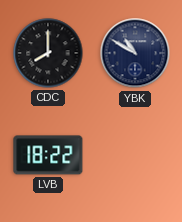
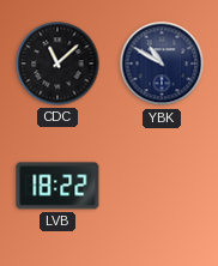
CDC: 8:00 -> 11:08
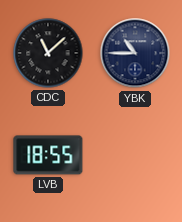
YBK: 10:50 -> 10:45
LVB: 18:22 -> 18:55
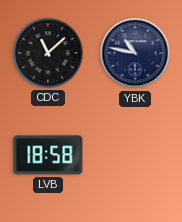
YBK: 10:45 -> 10:47
LVB: 18:55 -> 18:58
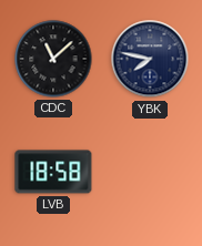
YBK: 10:47 -> 7:47
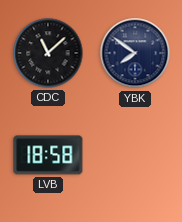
YBK: 7:47 -> 7:51
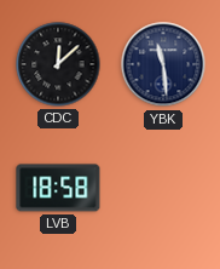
CDC: 11:08 -> 12:08
YBK: 7:51 -> 11:29
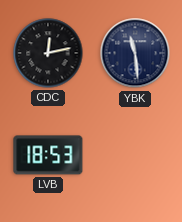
CDC: 12:08 -> 12:13
LVB: 18:58 -> 18:53
